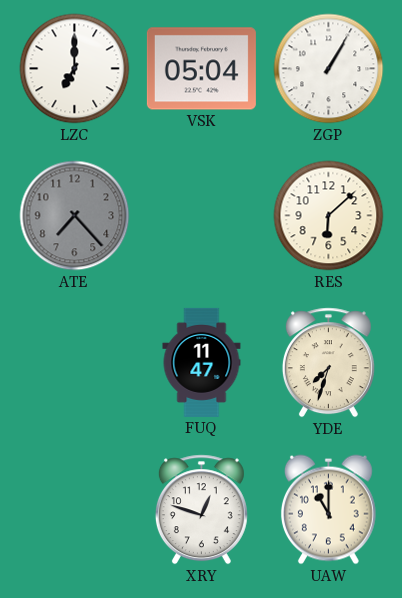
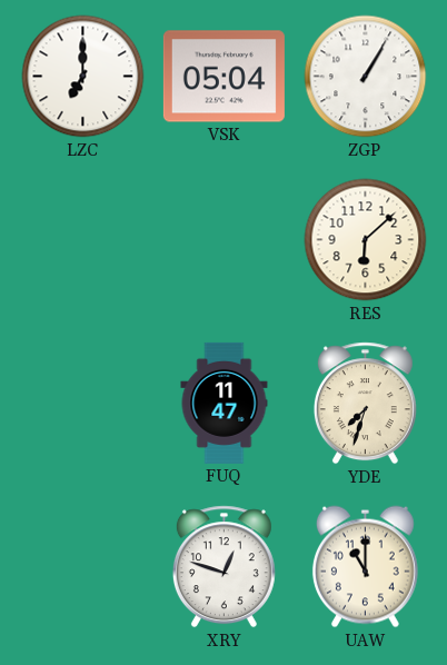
ATE: 7:23 -> none
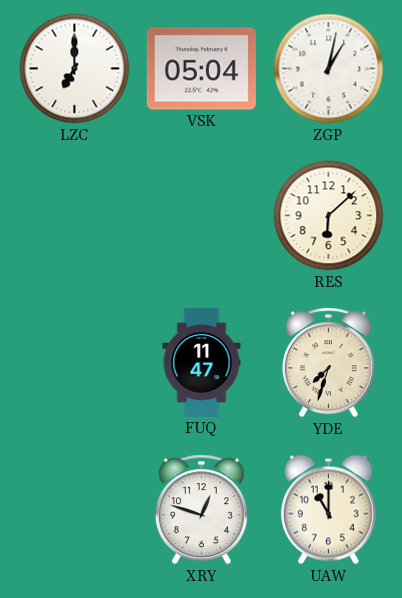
ZGP: 1:05 -> 1:02
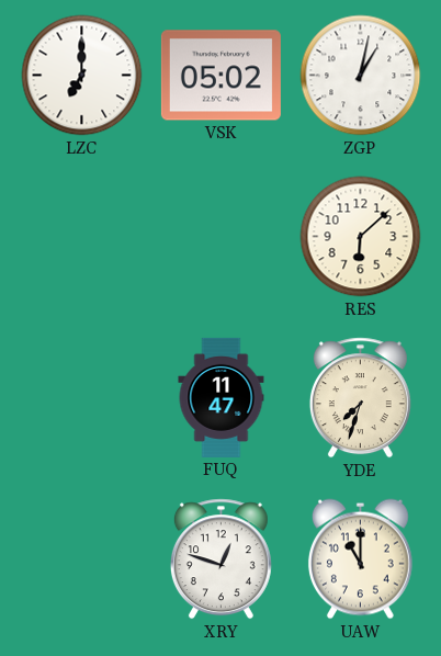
VSK: 05:04 -> 05:02
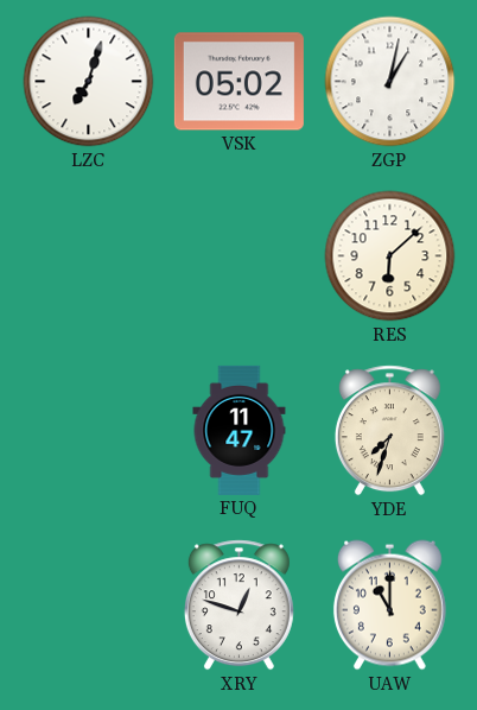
LZC: 7:00 -> 7:03
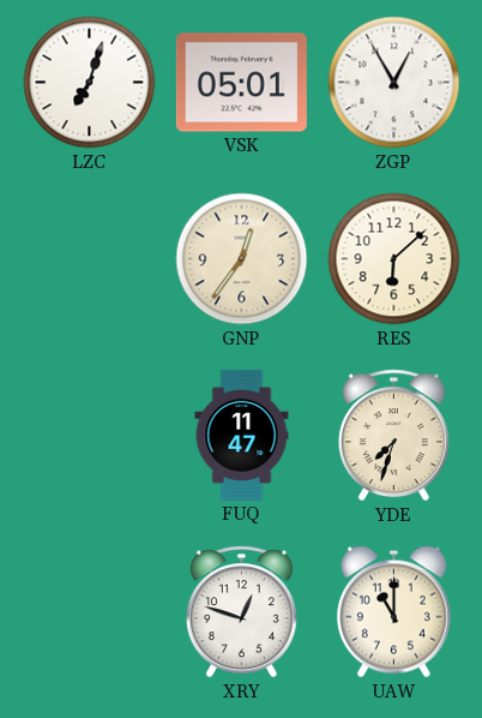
VSK: 05:02 -> 05:01
ZGP: 1:02 -> 12:55
GNP: none -> 12:36
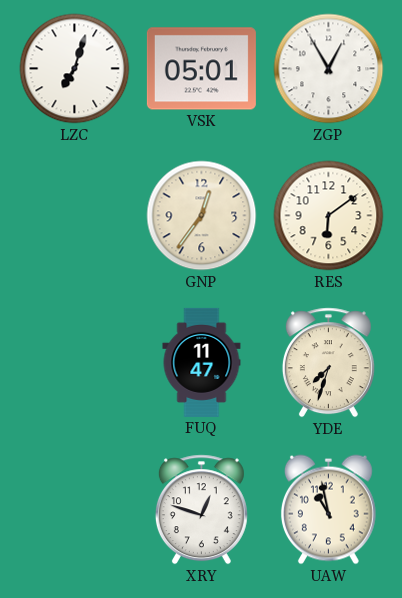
RES: 6:08 -> 6:09
UAW: 11:00 -> 10:58
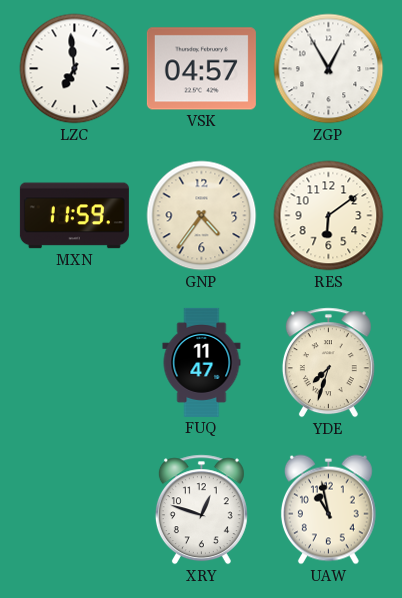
LZC: 7:03 -> 6:59
VSK: 05:01 -> 04:57
MXN: none -> 11:59
GNP: 12:36 -> 4:36
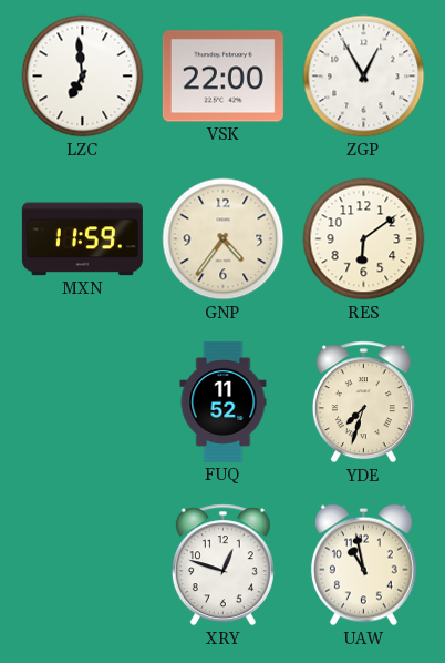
VSK: 04:57 -> 22:00
FUQ: 11:47 -> 11:52
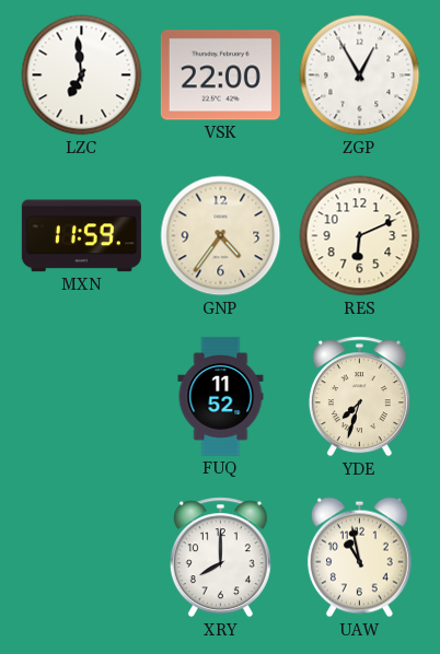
RES: 6:09 -> 6:11
XRY: 12:48 -> 8:00
